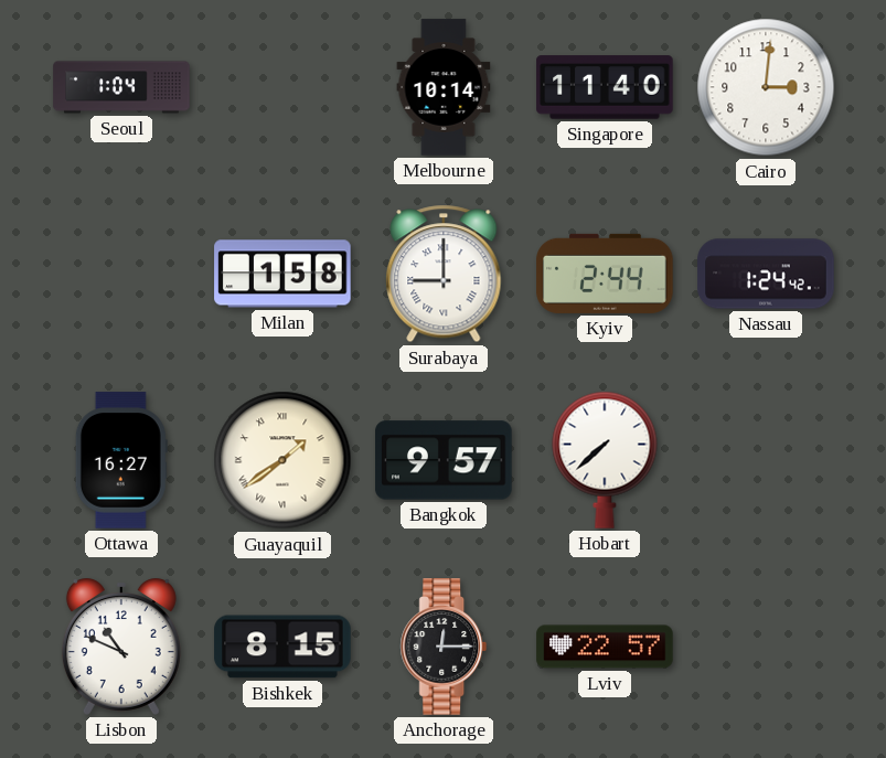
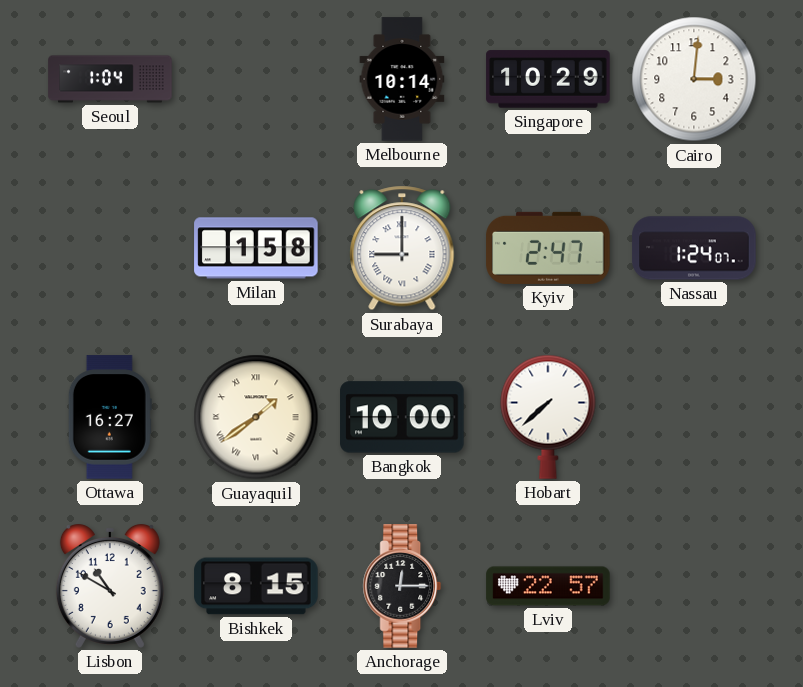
Singapore: 11:40 -> 10:29
Kyiv: 2:44 -> 2:47
Nassau: 1:24:42 -> 1:24:07
Bangkok: 9:57 -> 10:00
Lisbon: 10:49 -> 10:50
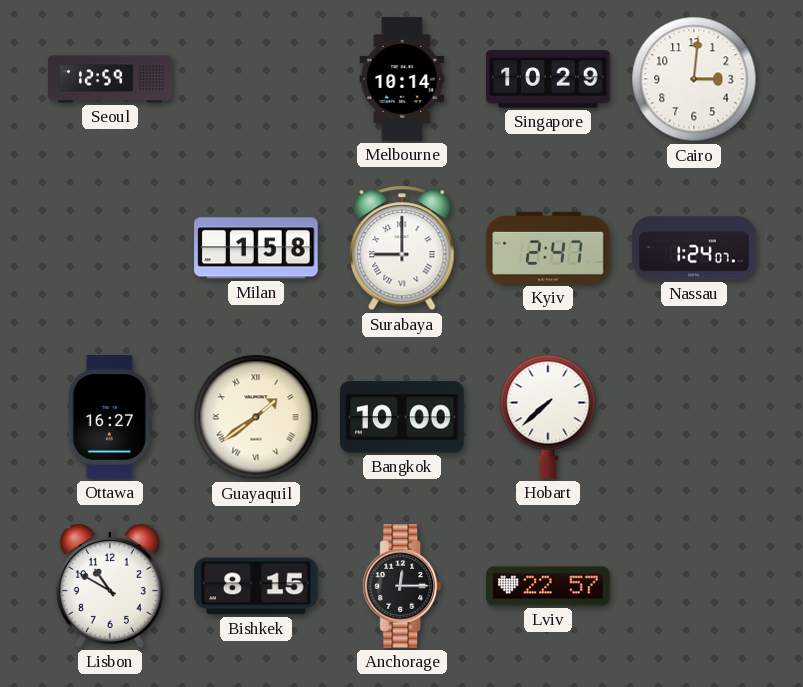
Seoul: 1:04 -> 12:59
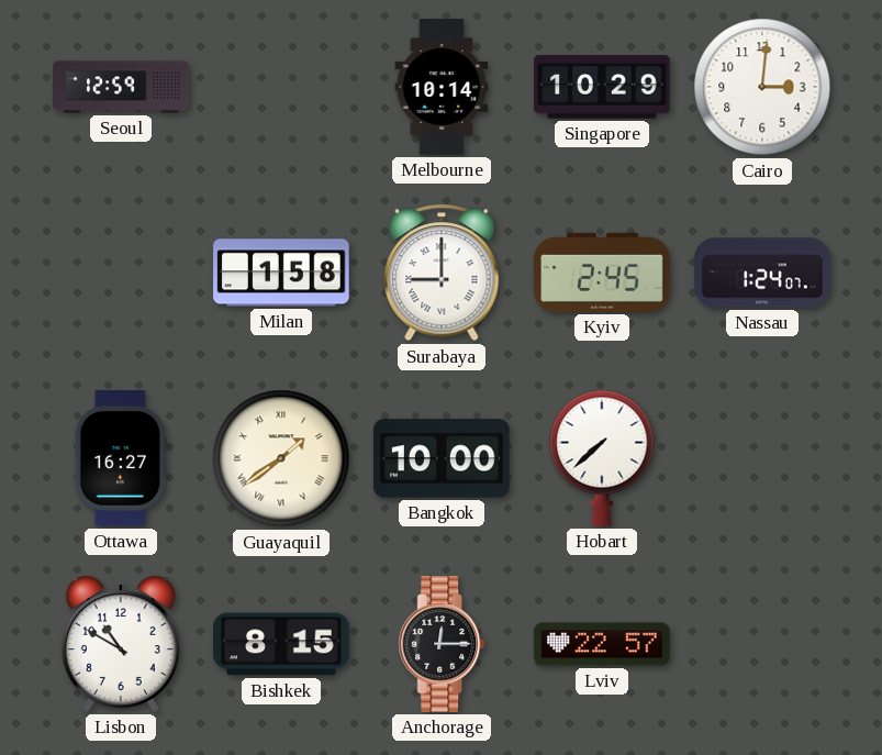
Kyiv: 2:47 -> 2:45
